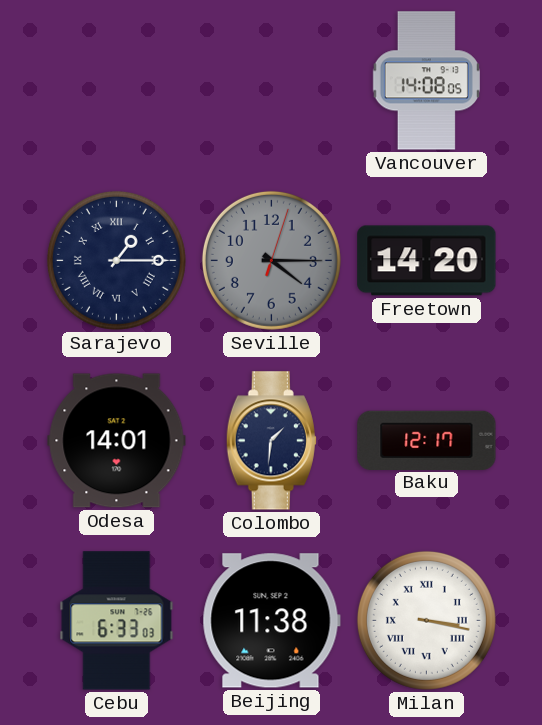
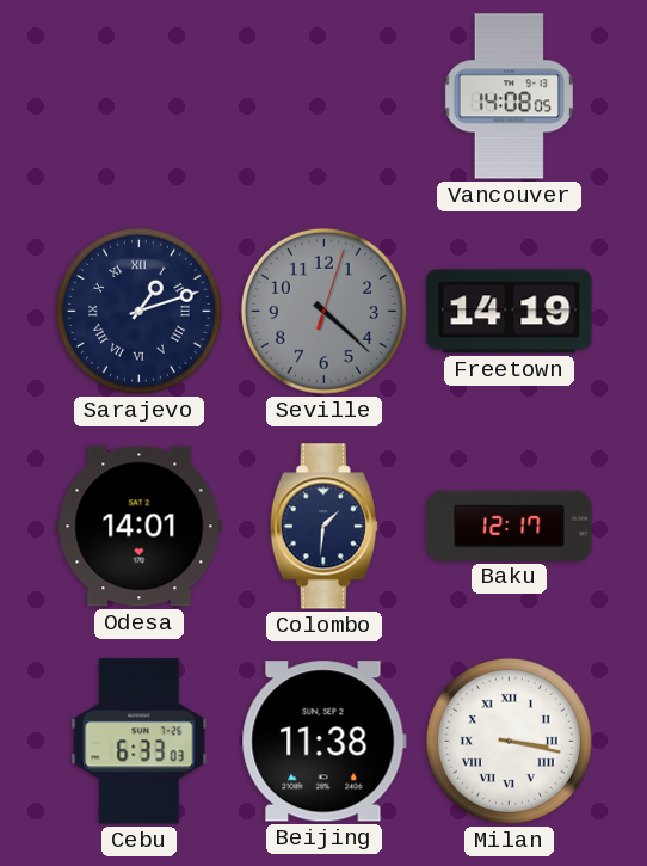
Sarajevo: 1:15 -> 1:12
Seville: 4:15 -> 4:22
Freetown: 14:20 -> 14:19
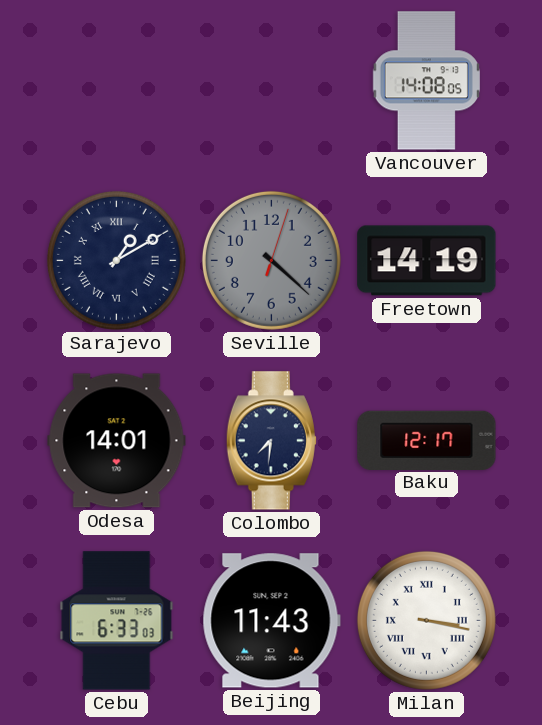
Sarajevo: 1:12 -> 1:10
Colombo: 1:31 -> 7:31
Beijing: 11:38 -> 11:43
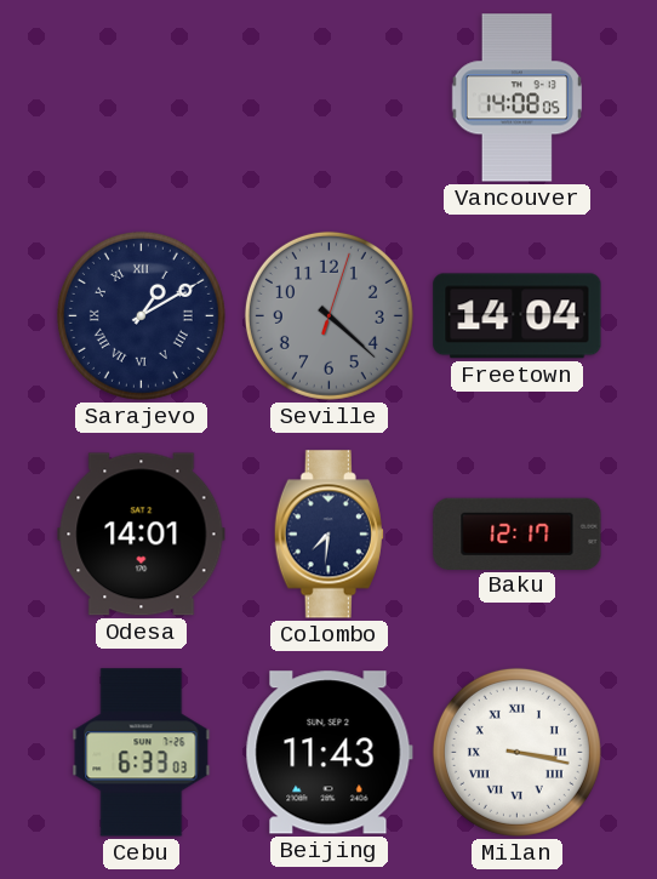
Freetown: 14:19 -> 14:04
